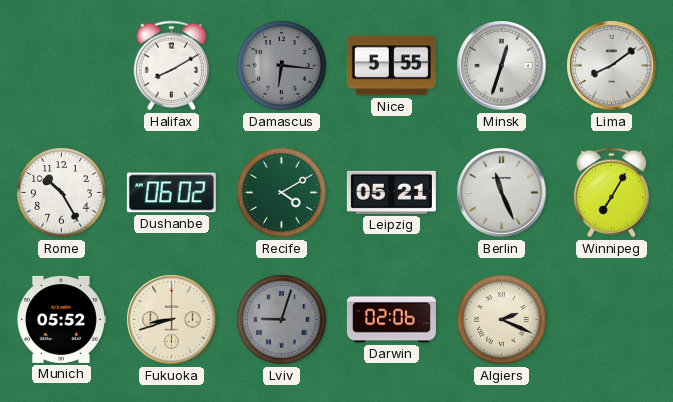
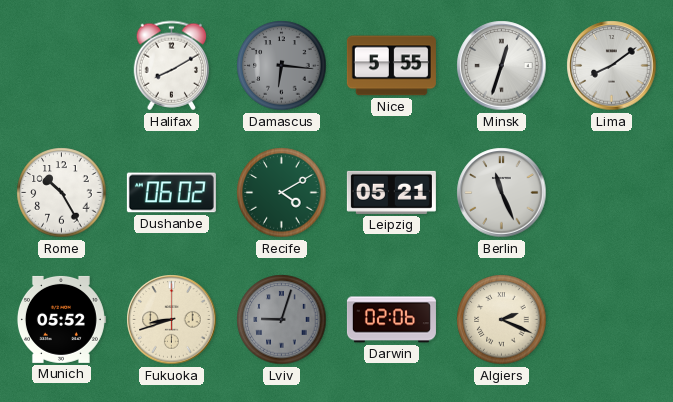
Winnipeg: 7:05 -> none
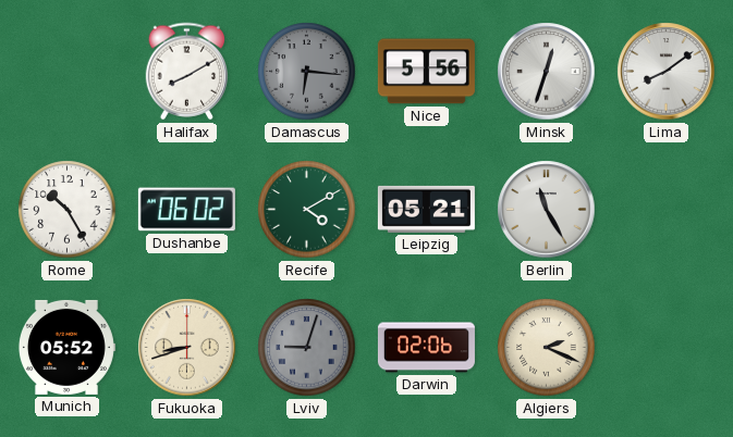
Nice: 5:55 -> 5:56
Berlin: 11:26 -> 11:25
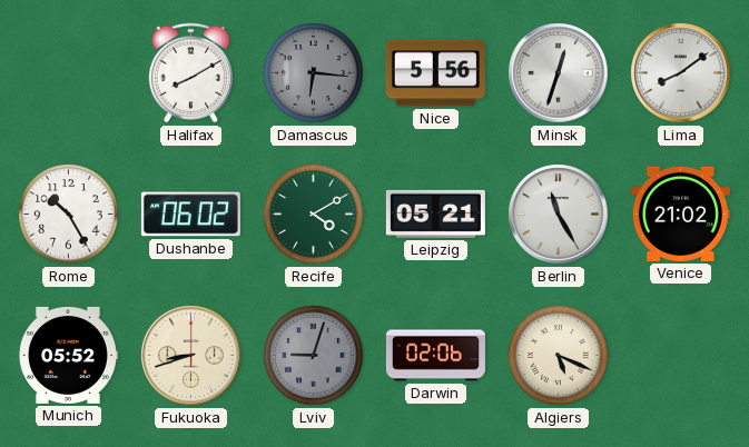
Venice: none -> 21:02
Algiers: 2:19 -> 5:19
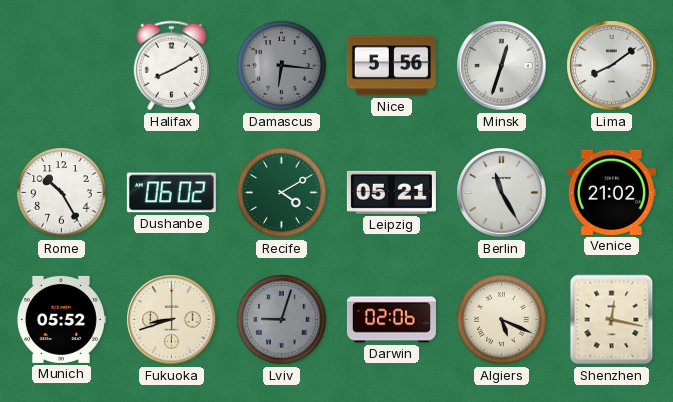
Shenzhen: none -> 12:17
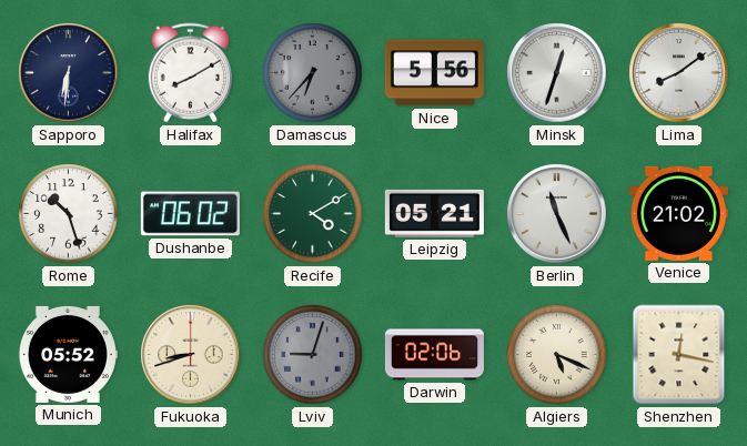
Sapporo: none -> 6:31
Damascus: 6:16 -> 6:37
Rome: 10:25 -> 10:27
Berlin: 11:25 -> 11:26
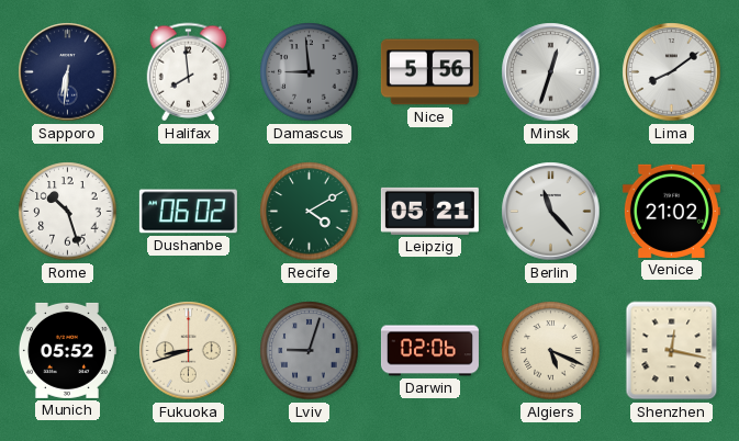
Halifax: 8:10 -> 7:59
Damascus: 6:37 -> 8:59
Berlin: 11:26 -> 11:23
